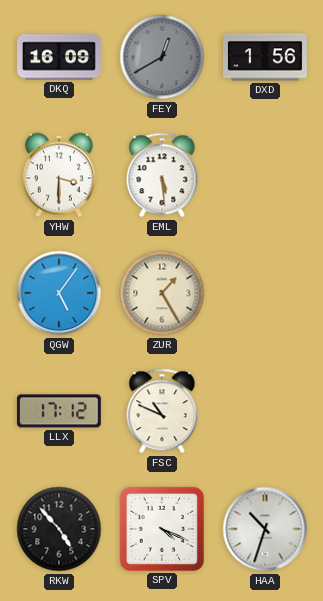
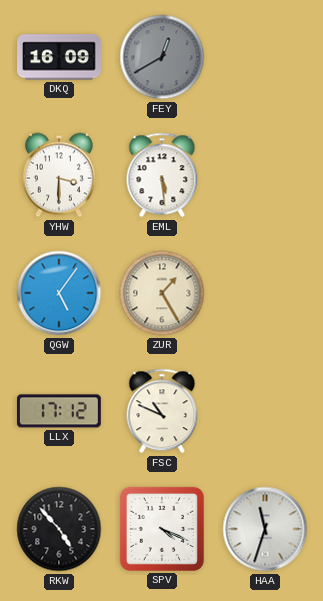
DXD: 1:56 -> none
HAA: 10:33 -> 11:33
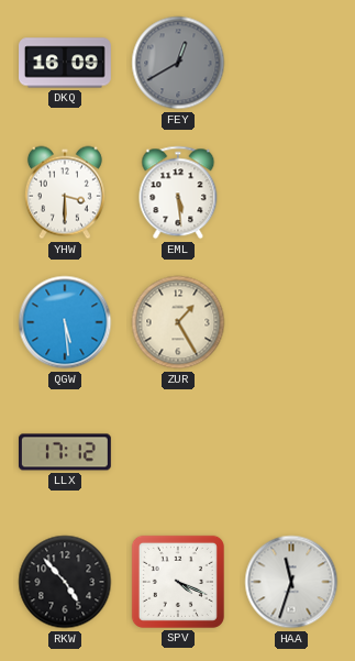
QGW: 5:06 -> 5:29
FSC: 10:49 -> none
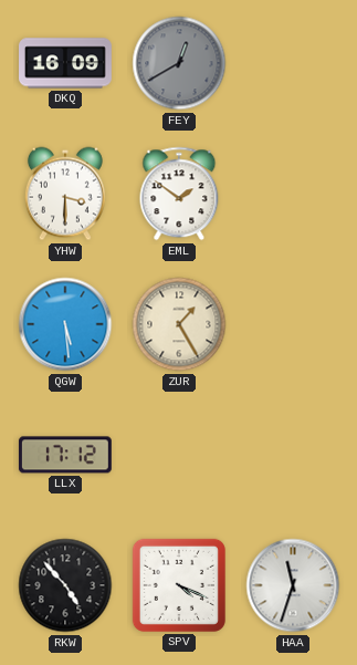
EML: 5:29 -> 1:51
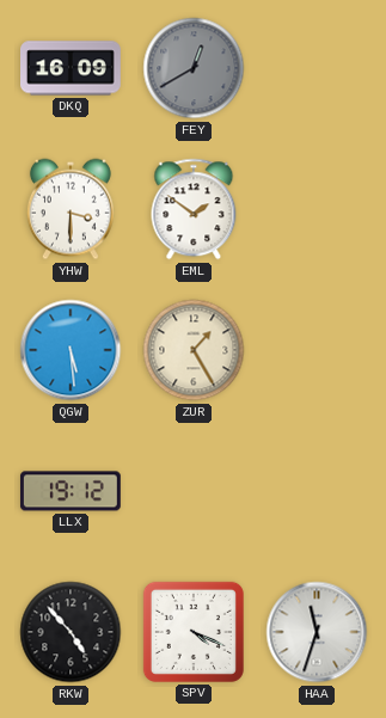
LLX: 17:12 -> 19:12
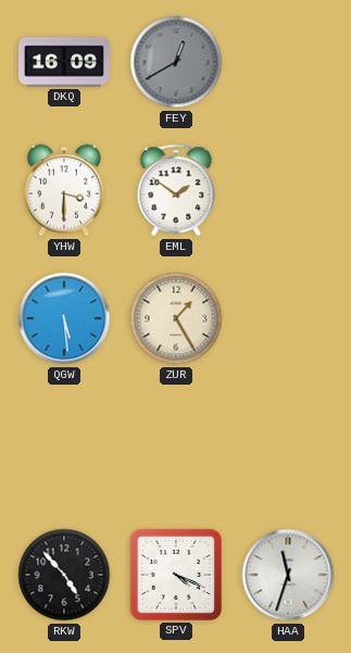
LLX: 19:12 -> none
